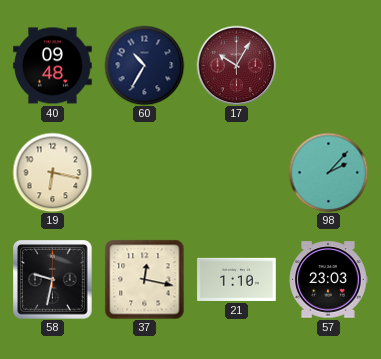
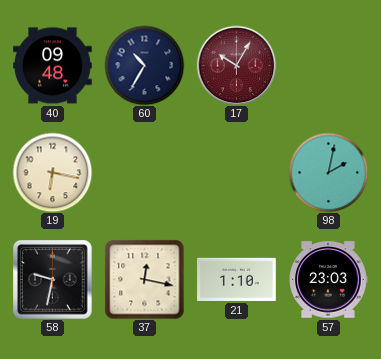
98: 2:07 -> 2:02
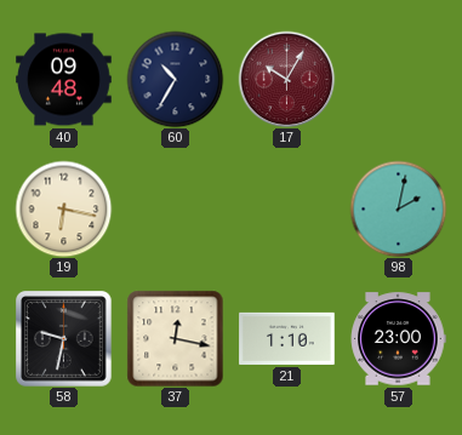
57: 23:03 -> 23:00
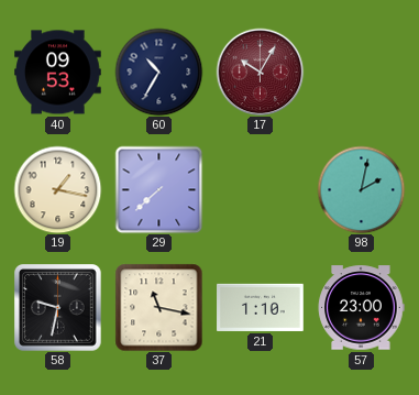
40: 09:48 -> 09:53
19: 6:17 -> 1:17
29: none -> 7:38
37: 12:17 -> 11:17
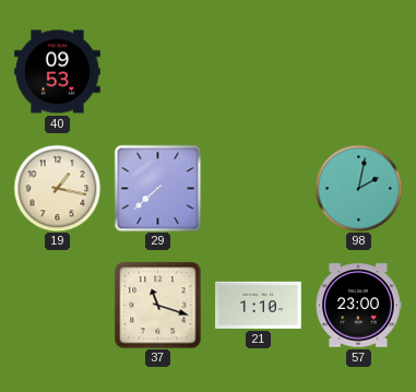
60: 10:35 -> none
17: 10:05 -> none
58: 9:32 -> none
37: 11:17 -> 11:18
